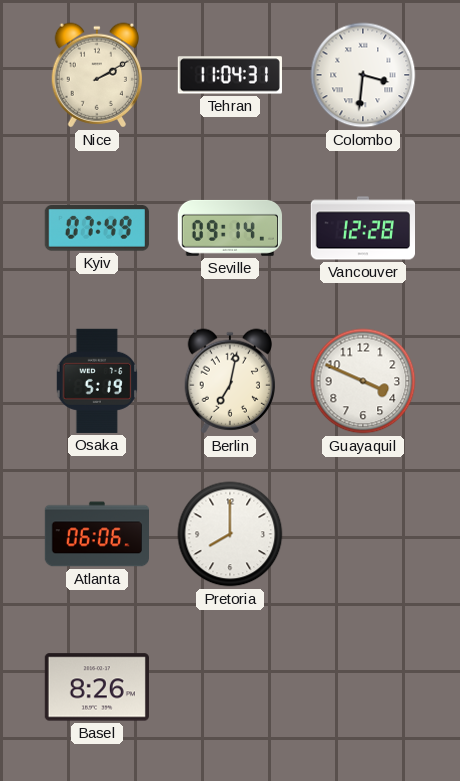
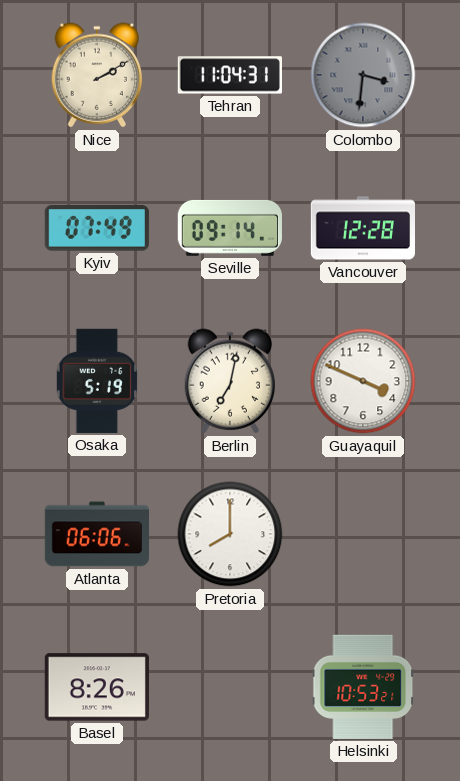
Colombo dial: white -> grey
Helsinki: none -> 10:53
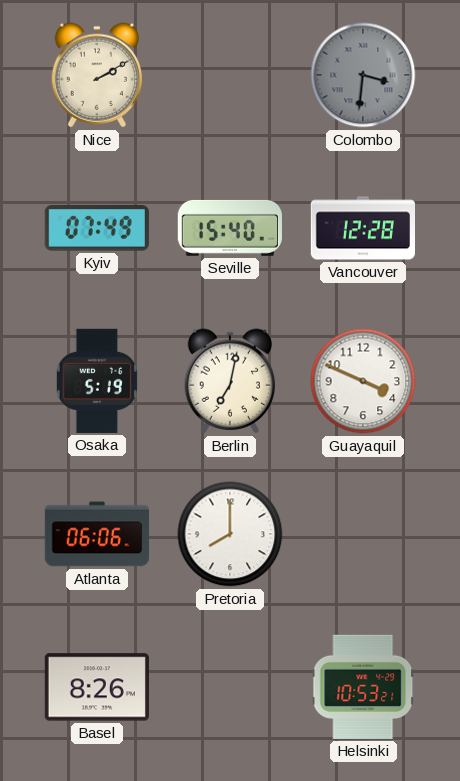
Tehran: 11:04 -> none
Seville: 09:14 -> 15:40
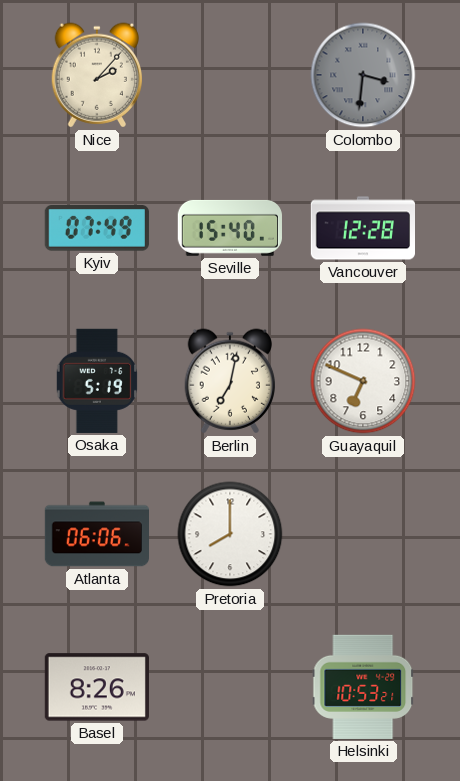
Nice: 2:10 -> 2:07
Guayaquil: 3:49 -> 6:49
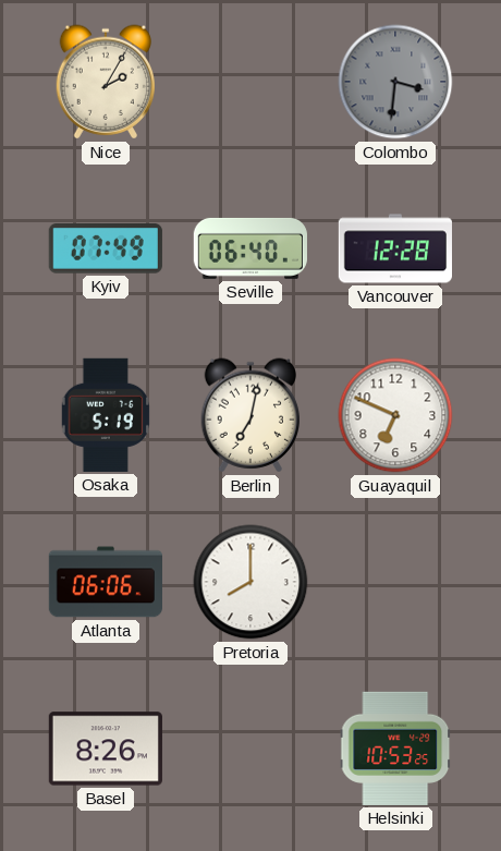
Nice: 2:07 -> 2:05
Seville: 15:40 -> 06:40
Helsinki: 10:53:21 -> 10:53:25
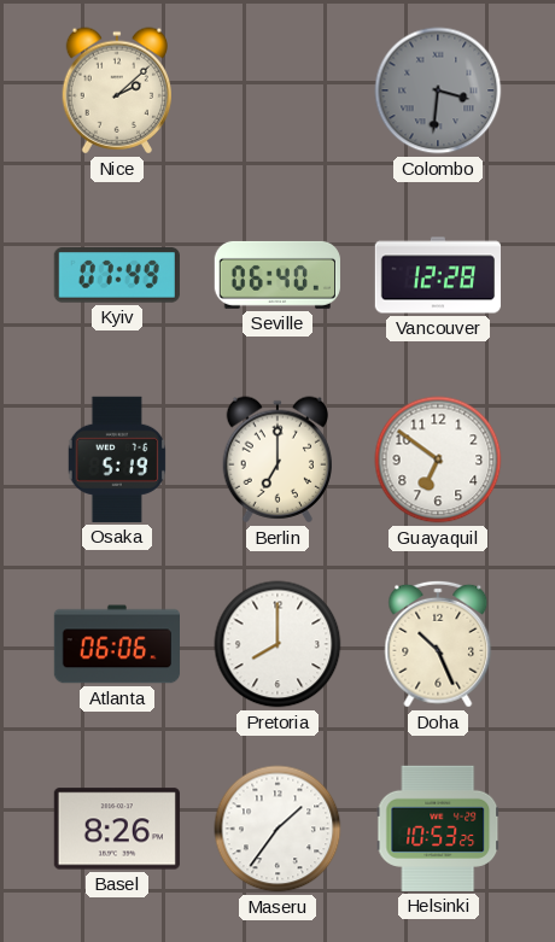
Nice: 2:05 -> 2:08
Berlin: 7:02 -> 7:00
Guayaquil: 6:49 -> 6:51
Doha: none -> 10:26
Maseru: none -> 1:36
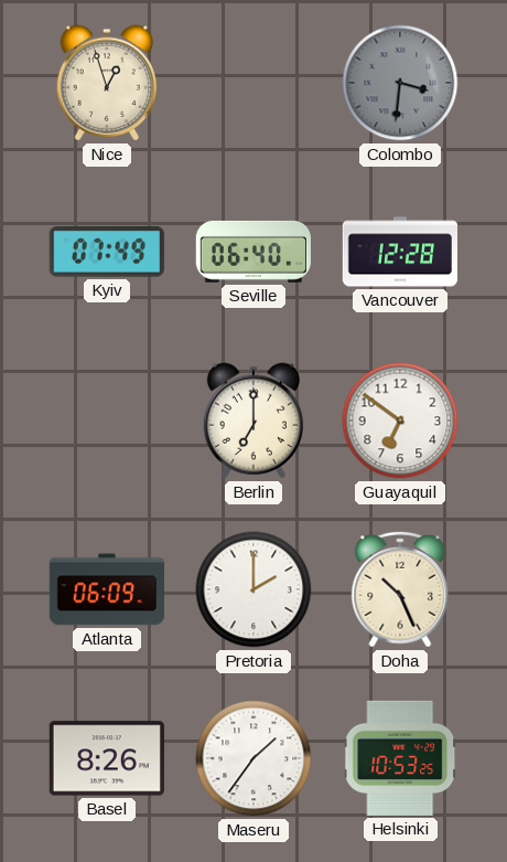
Nice: 2:08 -> 12:57
Osaka: 5:19 -> none
Atlanta: 06:06 -> 06:09
Pretoria: 8:00 -> 2:00
